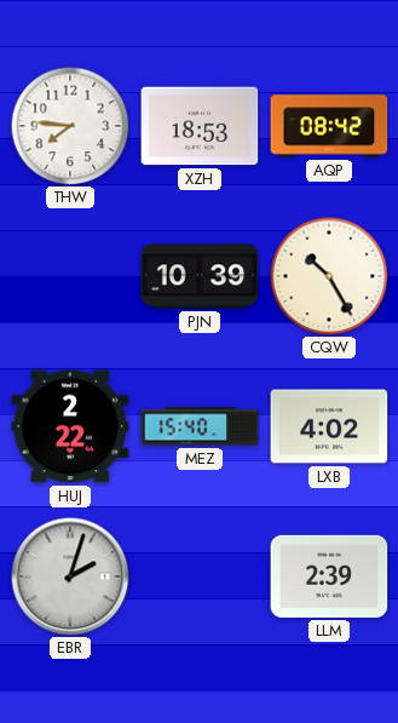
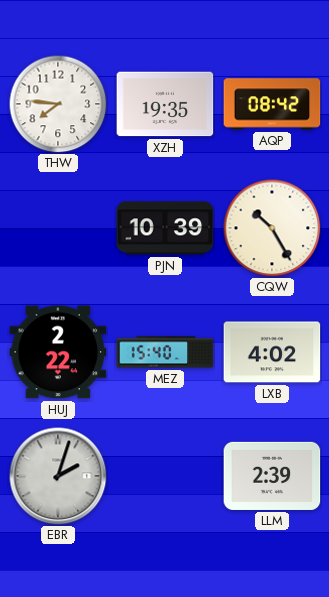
XZH: 18:53 -> 19:35
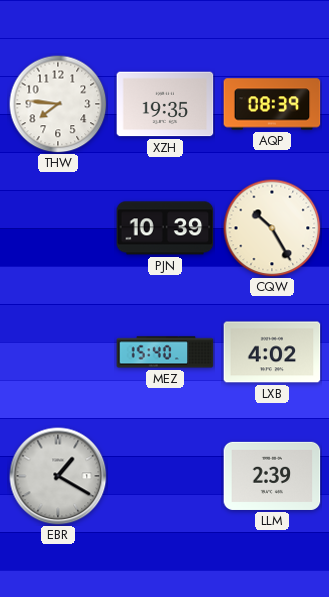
AQP: 08:42 -> 08:39
HUJ: 2:22 -> none
EBR: 2:03 -> 1:20
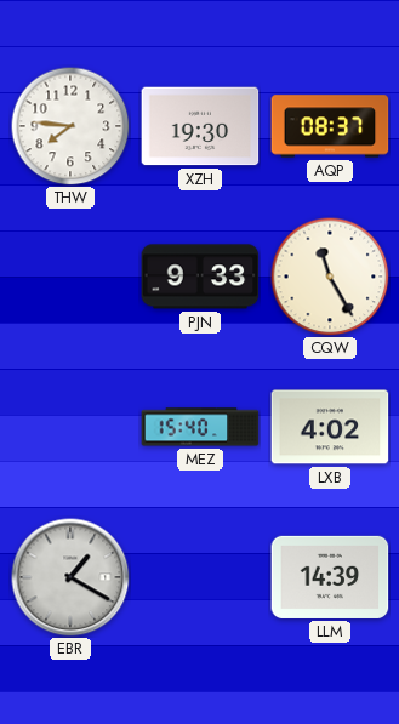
XZH: 19:35 -> 19:30
AQP: 08:39 -> 08:37
PJN: 10:39 -> 9:33
CQW: 10:25 -> 11:25
LLM: 2:39 -> 14:39
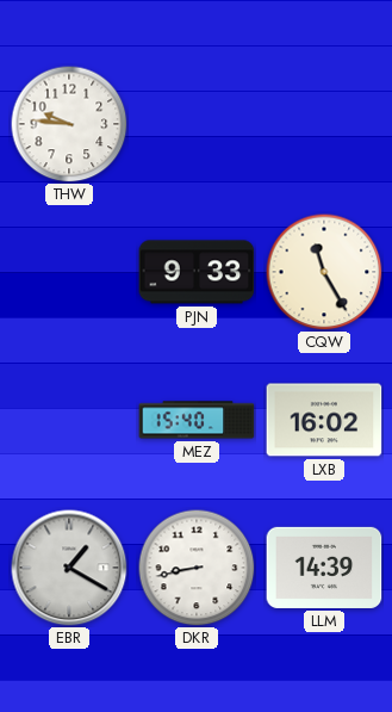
THW: 7:46 -> 9:46
XZH: 19:30 -> none
AQP: 08:37 -> none
LXB: 4:02 -> 16:02
DKR: none -> 8:43
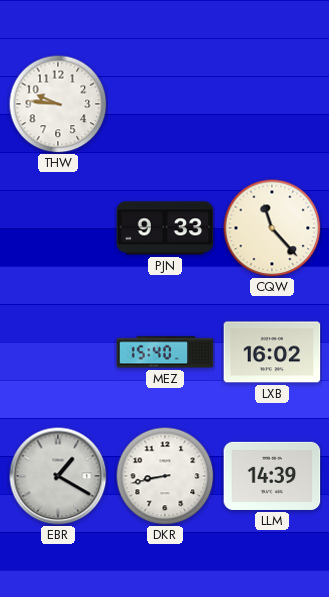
CQW: 11:25 -> 11:23
